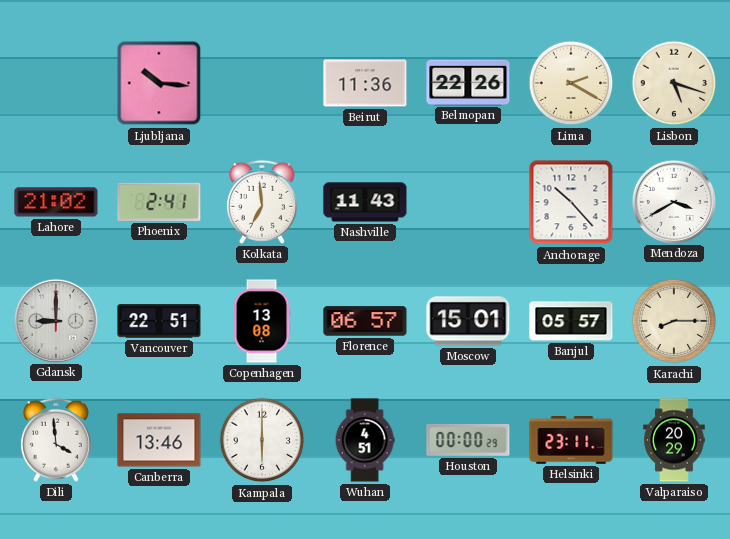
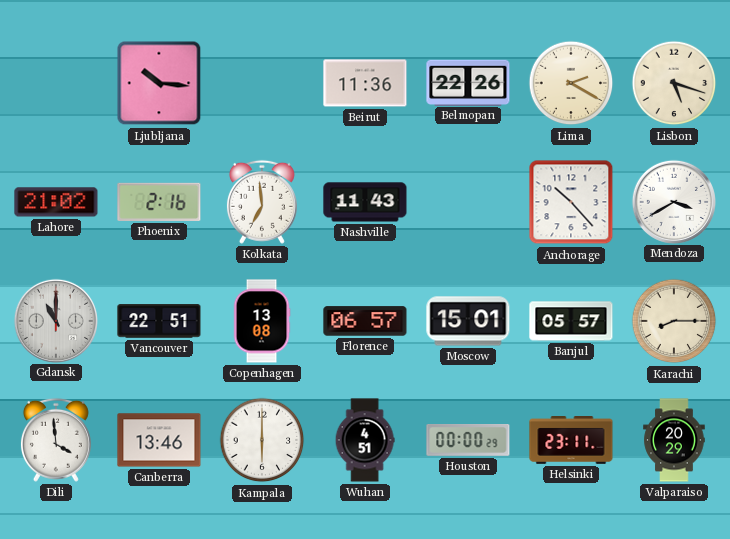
Phoenix: 2:41 -> 2:16
Gdansk: 9:00 -> 11:00
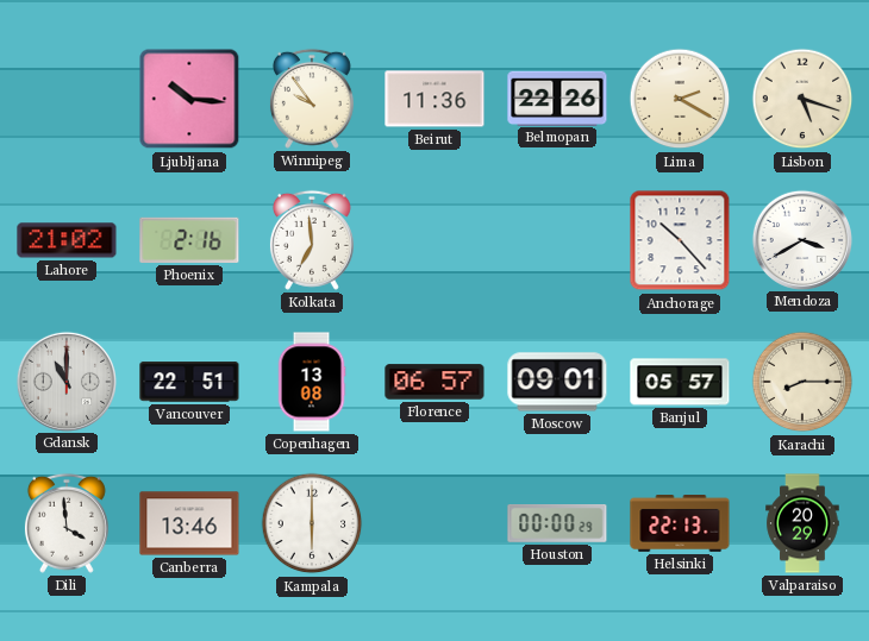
Winnipeg: none -> 9:54
Nashville: 11:43 -> none
Moscow: 15:01 -> 09:01
Wuhan: 4:51 -> none
Helsinki: 23:11 -> 22:13
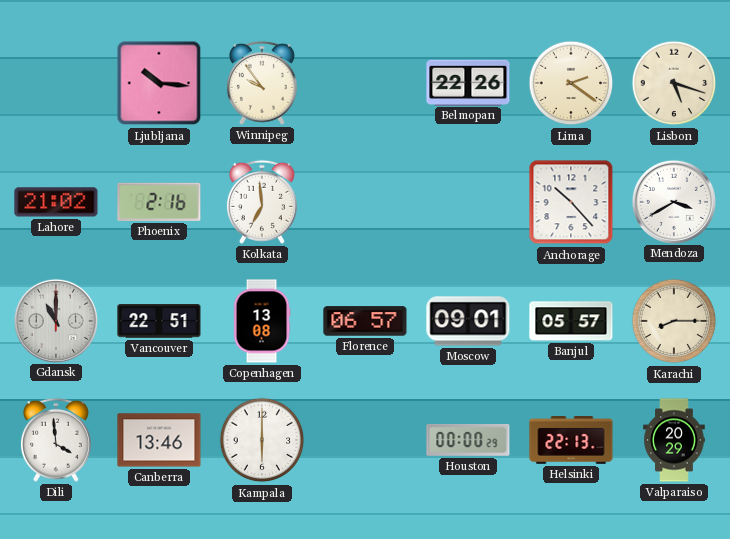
Beirut: 11:36 -> none
Lima: 2:20 -> 2:21
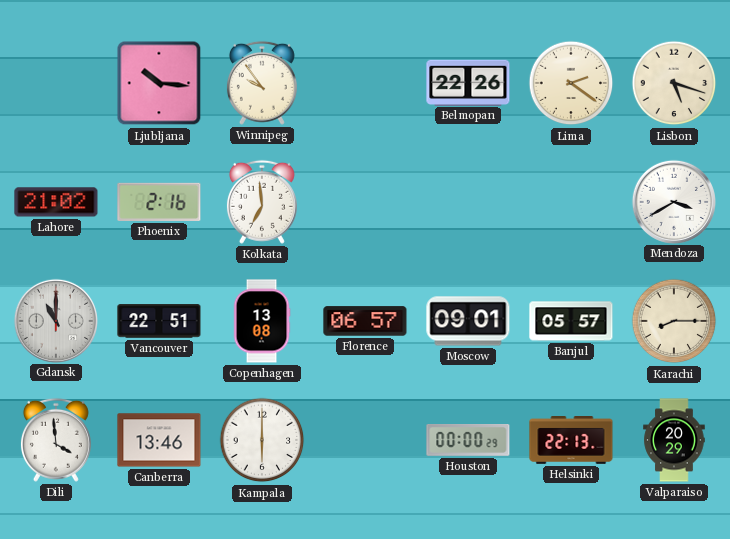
Anchorage: 10:23 -> none
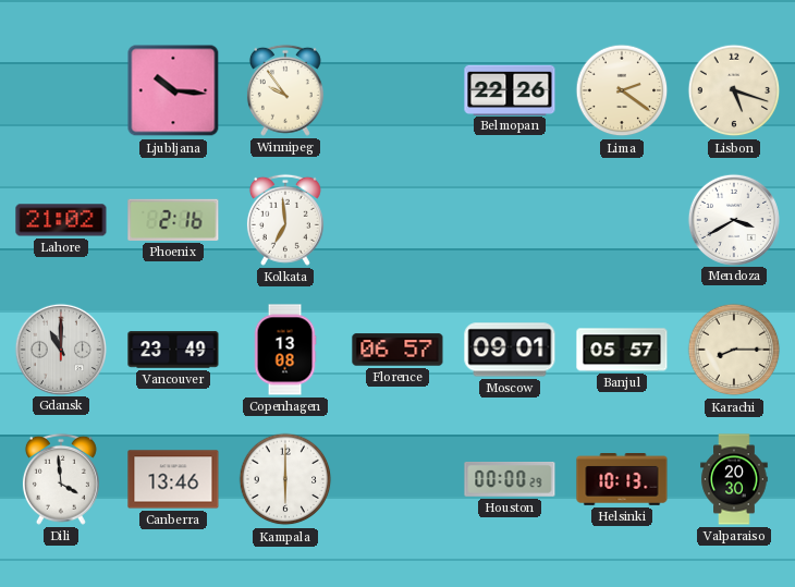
Vancouver: 22:51 -> 23:49
Helsinki: 22:13 -> 10:13
Valparaiso: 20:29 -> 20:30
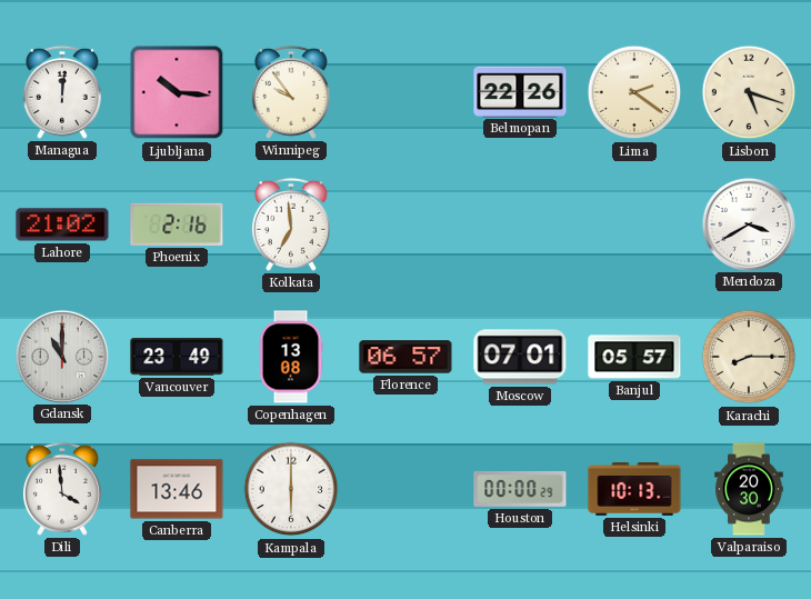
Managua: none -> 12:01
Moscow: 09:01 -> 07:01
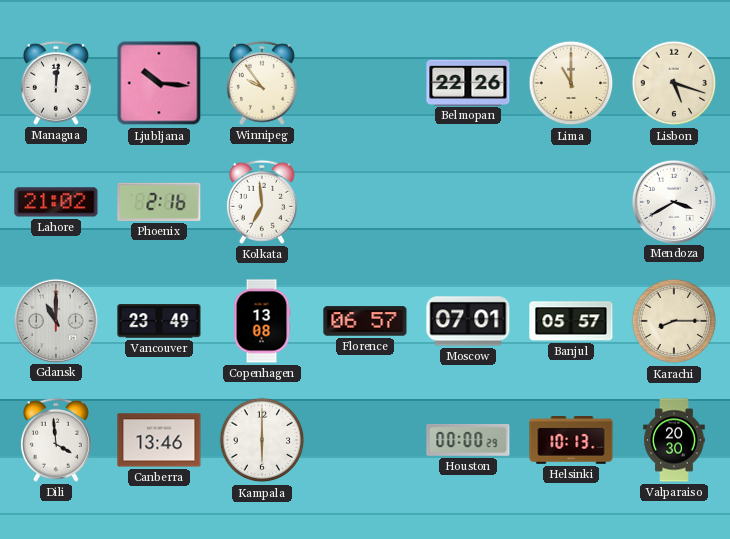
Lima: 2:21 -> 11:00
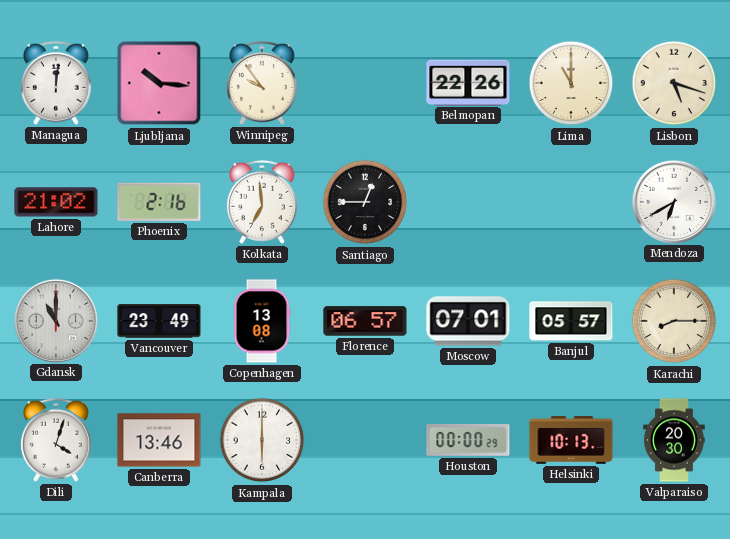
Santiago: none -> 12:45
Mendoza: 3:40 -> 6:40
Dili: 3:59 -> 4:03
